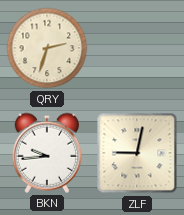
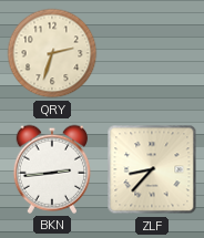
BKN: 9:44 -> 2:44
ZLF: 9:02 -> 8:37
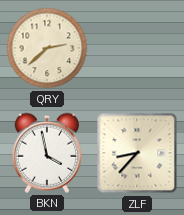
QRY: 2:33 -> 2:38
BKN: 2:44 -> 3:58
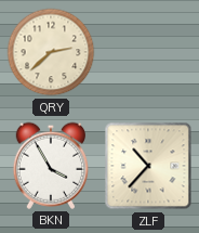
BKN: 3:58 -> 3:55
ZLF: 8:37 -> 10:37
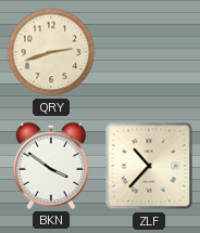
QRY: 2:38 -> 2:42
BKN: 3:55 -> 3:51
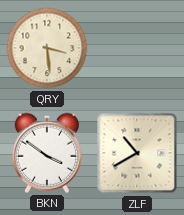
QRY: 2:42 -> 3:29
ZLF: 10:37 -> 10:40
